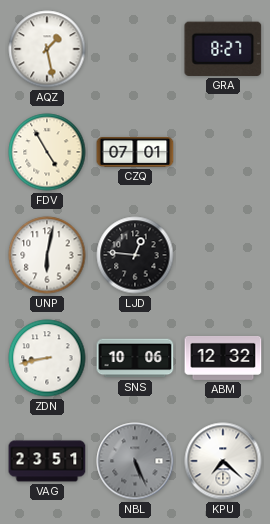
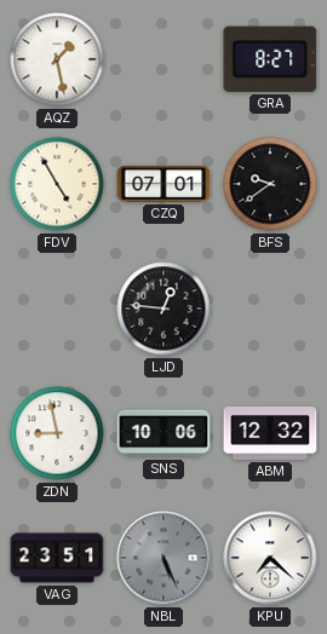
BFS: none -> 9:39
UNP: 6:02 -> none
ZDN: 8:43 -> 8:58
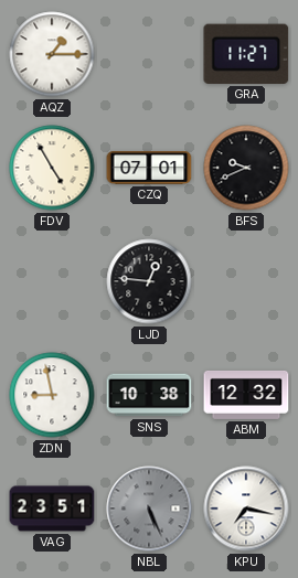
AQZ: 1:28 -> 1:15
GRA: 8:27 -> 11:27
BFS: 9:39 -> 9:41
SNS: 10:06 -> 10:38
KPU: 7:22 -> 7:17
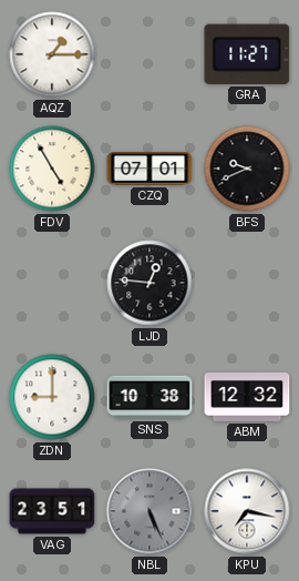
ZDN: 8:58 -> 9:00
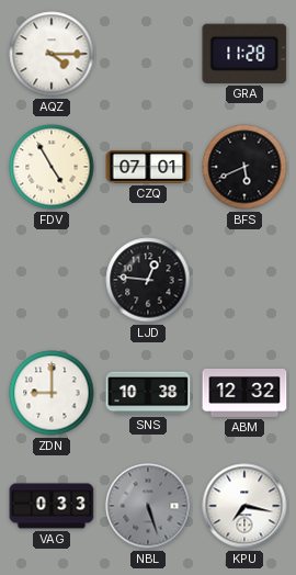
AQZ: 1:15 -> 4:15
GRA: 11:27 -> 11:28
BFS: 9:41 -> 5:41
VAG: 23:51 -> 0:33
NBL: 5:26 -> 5:27
